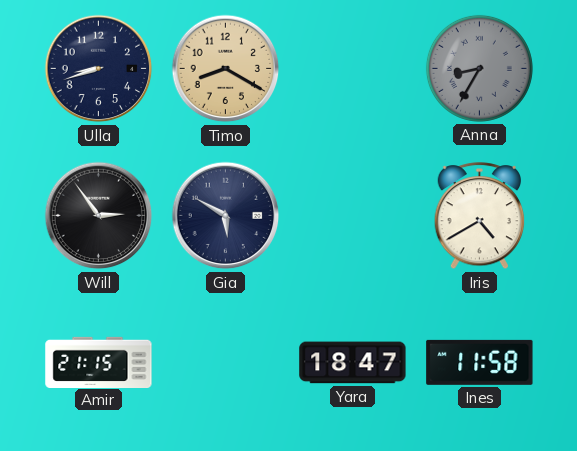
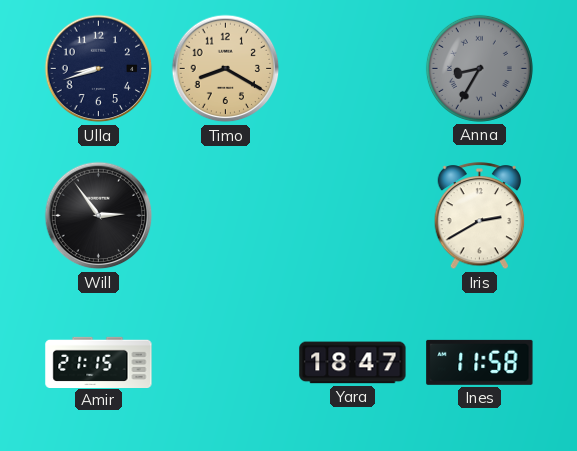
Gia: 5:50 -> none
Iris: 4:40 -> 2:40
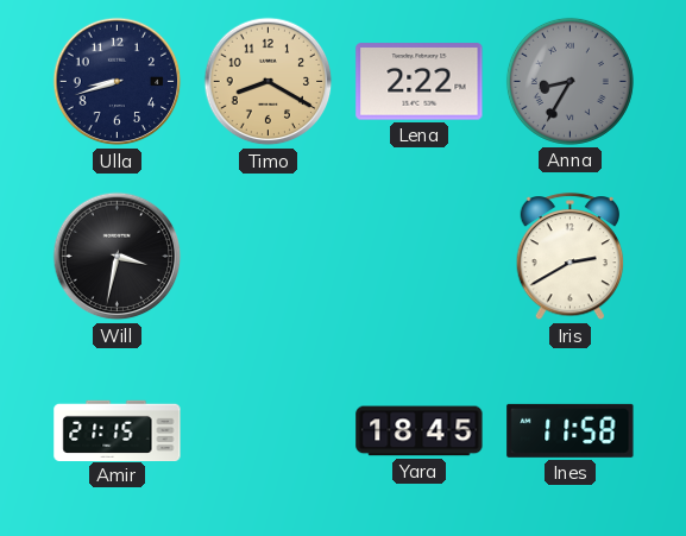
Lena: none -> 2:22
Will: 2:54 -> 3:32
Yara: 18:47 -> 18:45
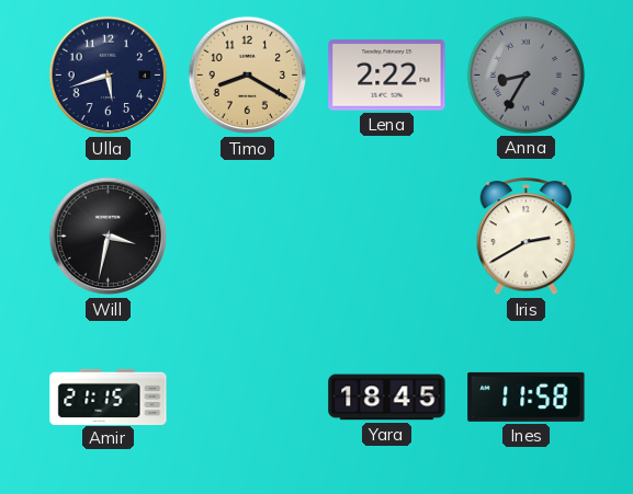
Ulla: 8:42 -> 5:42
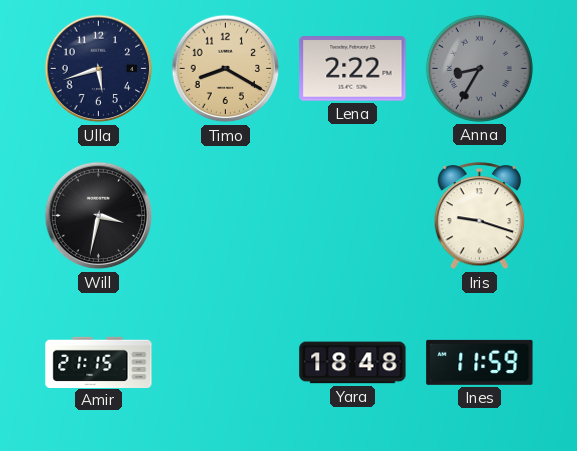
Iris: 2:40 -> 9:18
Yara: 18:45 -> 18:48
Ines: 11:58 -> 11:59
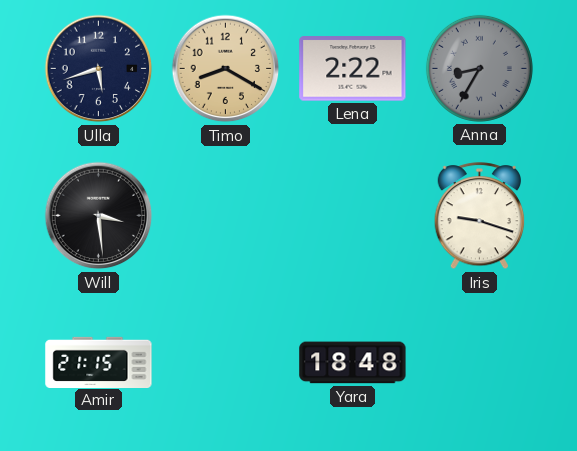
Will: 3:32 -> 3:29
Ines: 11:59 -> none
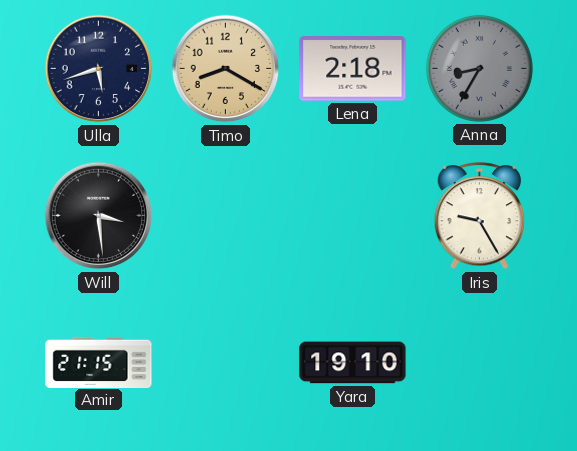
Lena: 2:22 -> 2:18
Iris: 9:18 -> 9:25
Yara: 18:48 -> 19:10
